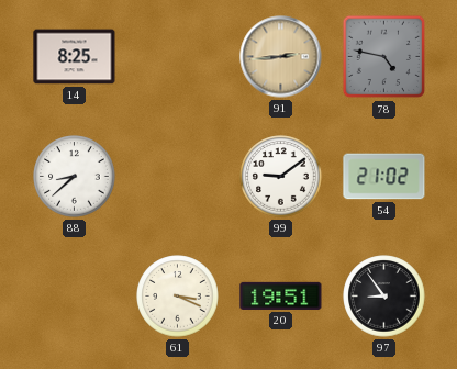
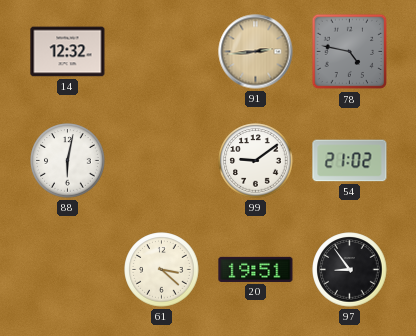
14: 8:25 -> 12:32
88: 8:38 -> 6:02
61: 3:19 -> 3:22
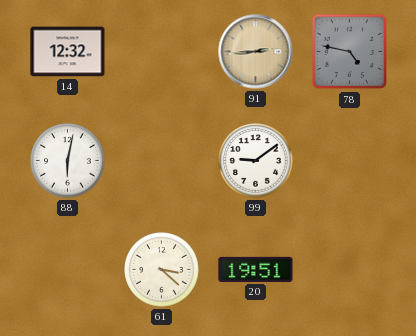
54: 21:02 -> none
97: 8:54 -> none
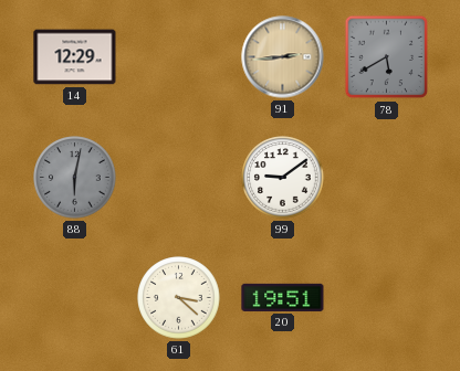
14: 12:32 -> 12:29
78: 4:47 -> 5:40
88 dial: white -> grey
